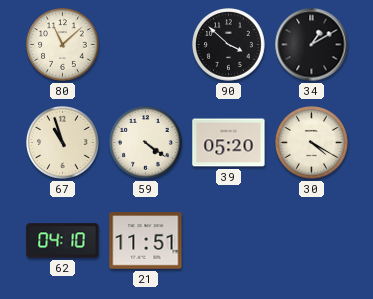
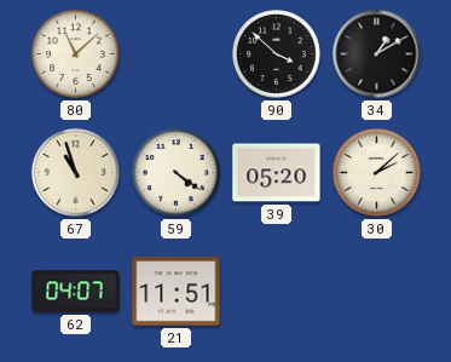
30: 4:20 -> 2:08
62: 04:10 -> 04:07
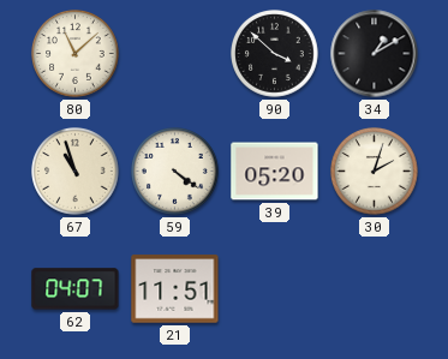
30: 2:08 -> 2:03
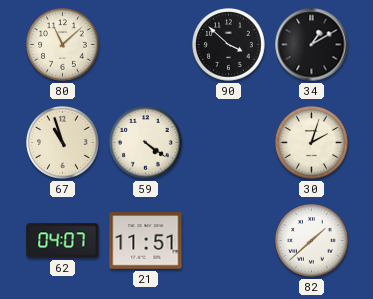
39: 05:20 -> none
82: none -> 1:38
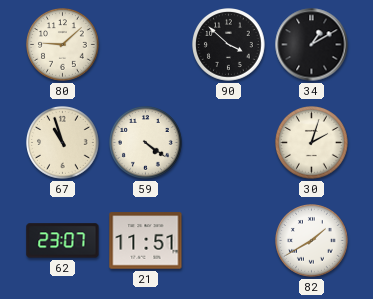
80: 11:08 -> 9:08
62: 04:07 -> 23:07
82: 1:38 -> 1:40
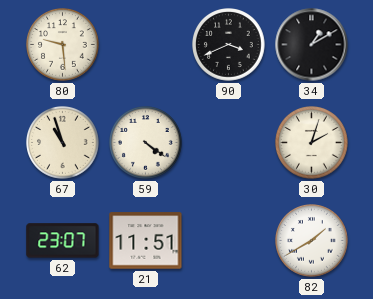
80: 9:08 -> 9:29
90: 3:52 -> 3:41
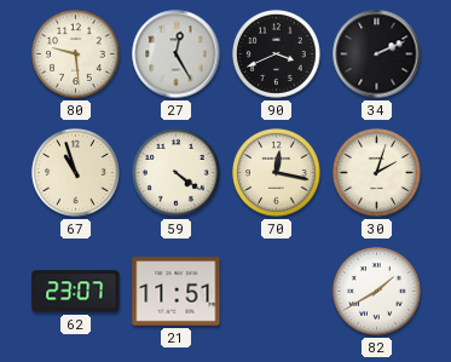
27: none -> 12:25
34: 1:10 -> 2:11
70: none -> 12:17
